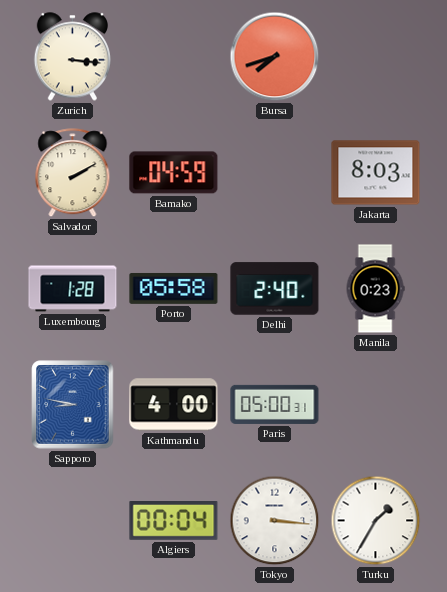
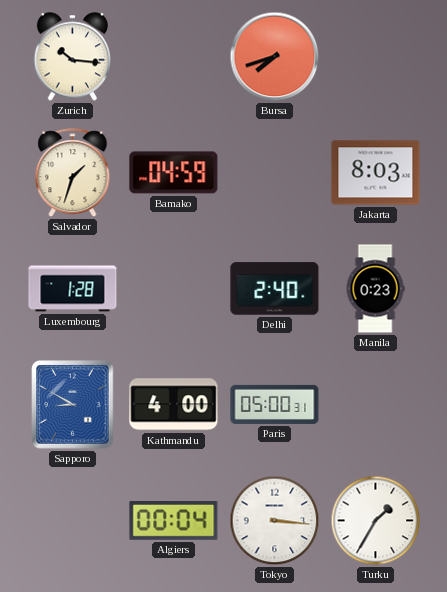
Zurich: 3:16 -> 10:16
Salvador: 2:10 -> 1:33
Porto: 05:58 -> none
Sapporo: 8:47 -> 8:50
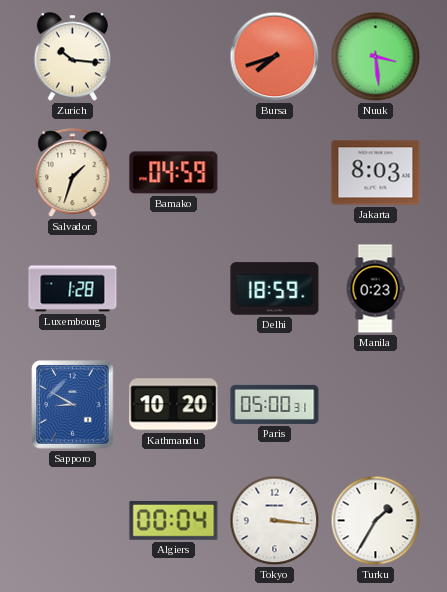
Nuuk: none -> 3:29
Delhi: 2:40 -> 18:59
Kathmandu: 4:00 -> 10:20
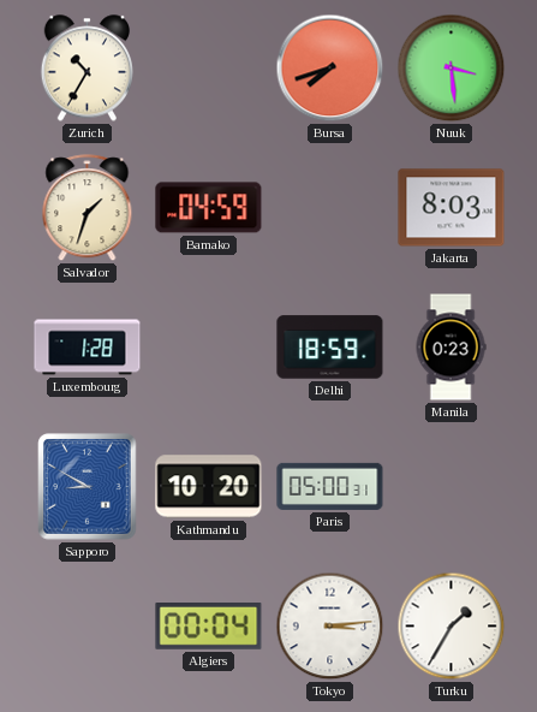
Zurich: 10:16 -> 10:35
Tokyo: 3:16 -> 3:14
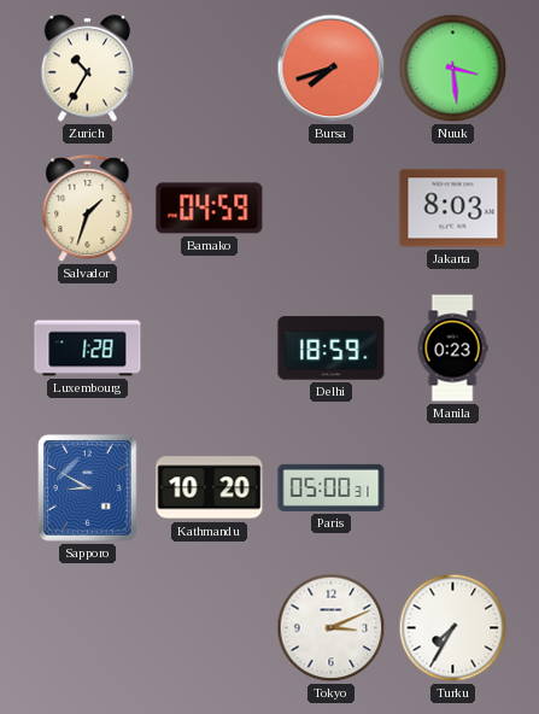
Algiers: 00:04 -> none
Tokyo: 3:14 -> 3:11
Turku: 1:35 -> 7:35
